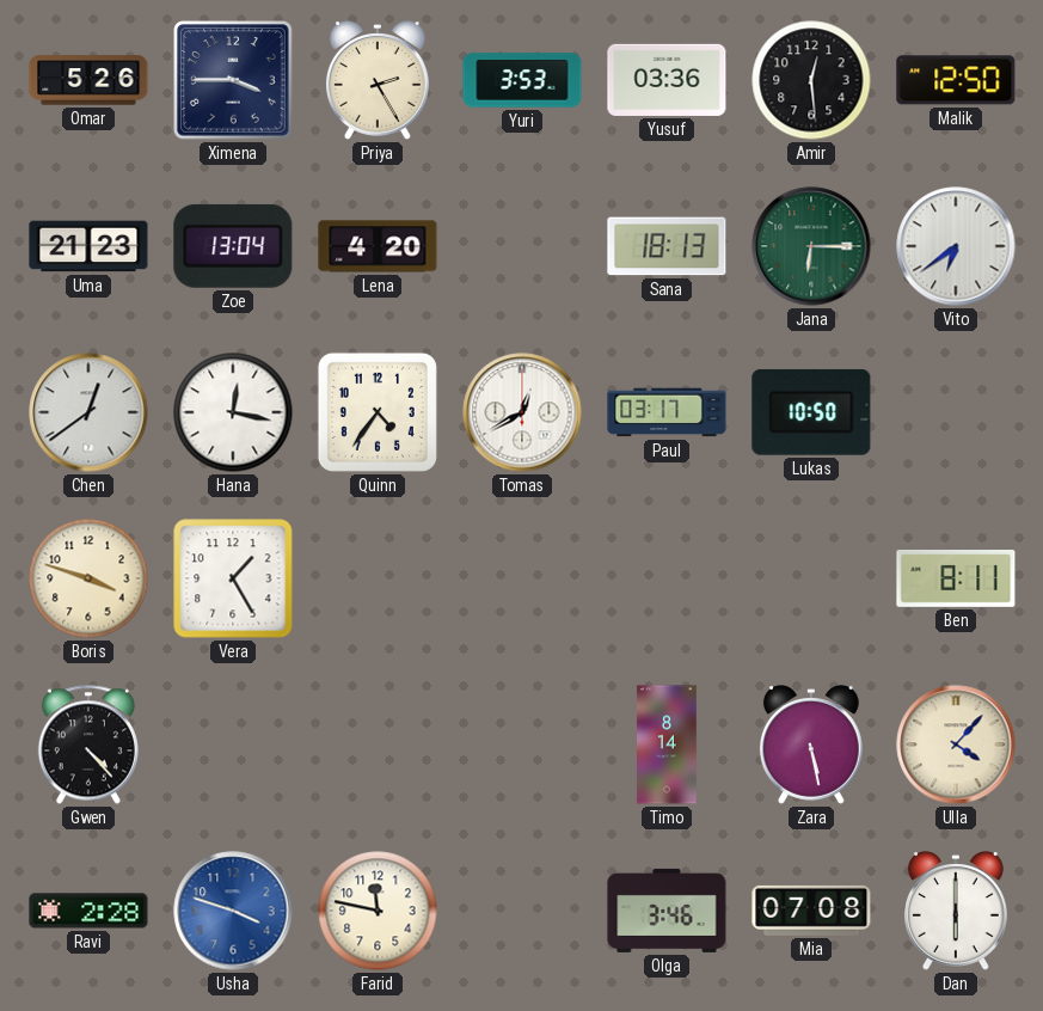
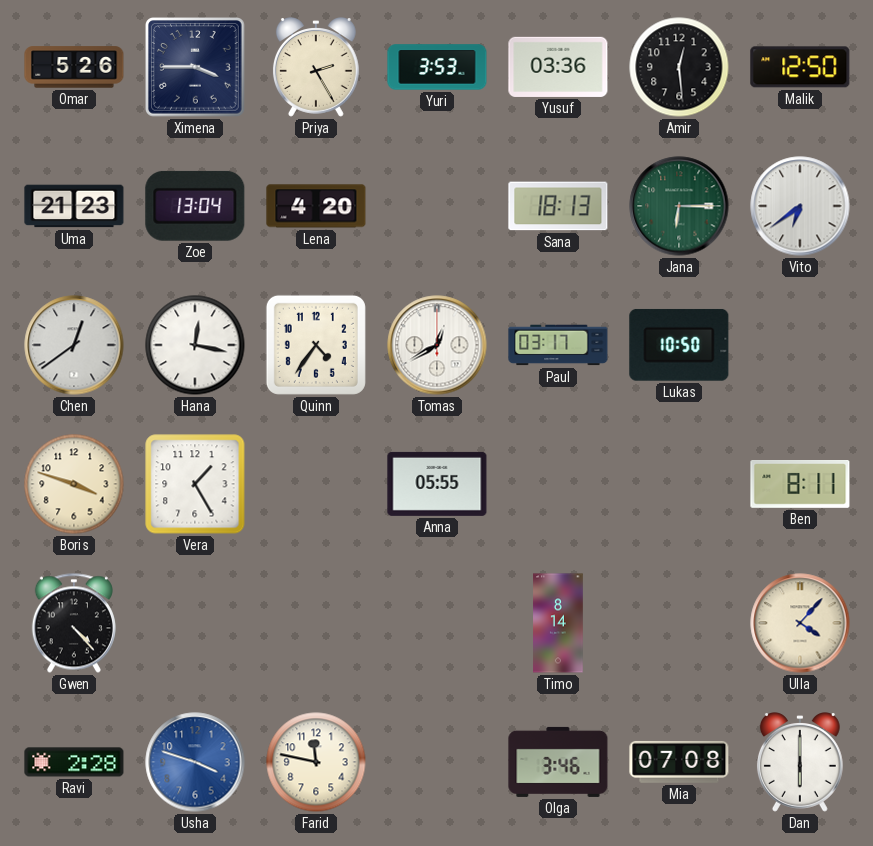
Anna: none -> 05:55
Zara: 5:28 -> none
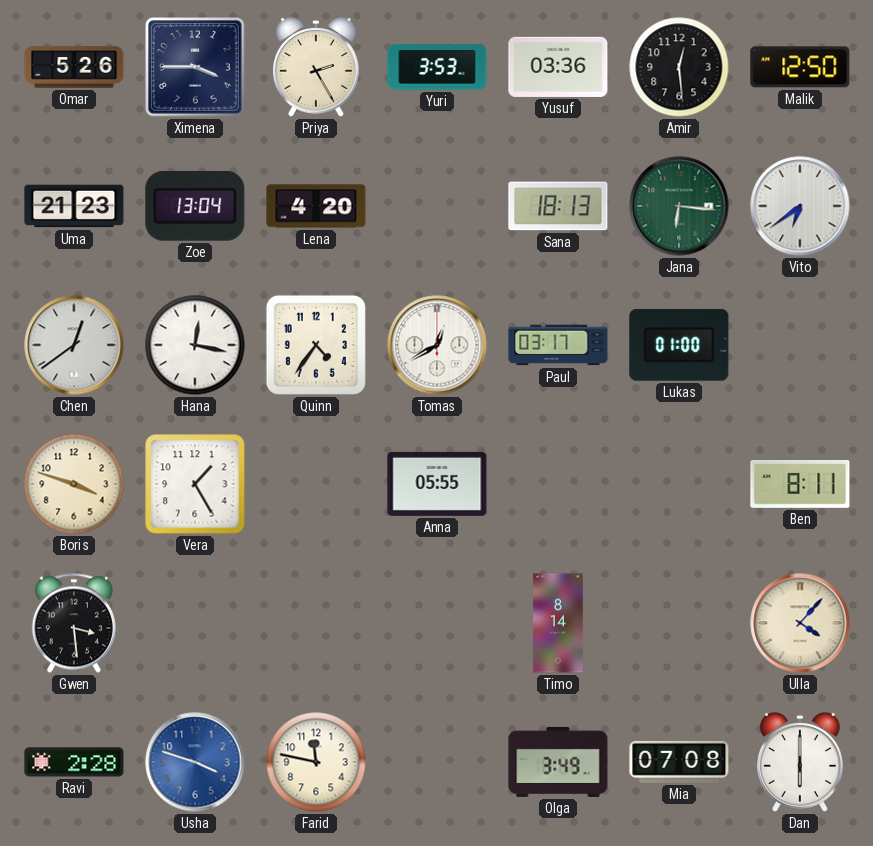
Jana: 6:15 -> 6:16
Lukas: 10:50 -> 01:00
Gwen: 4:23 -> 3:29
Olga: 3:46 -> 3:49
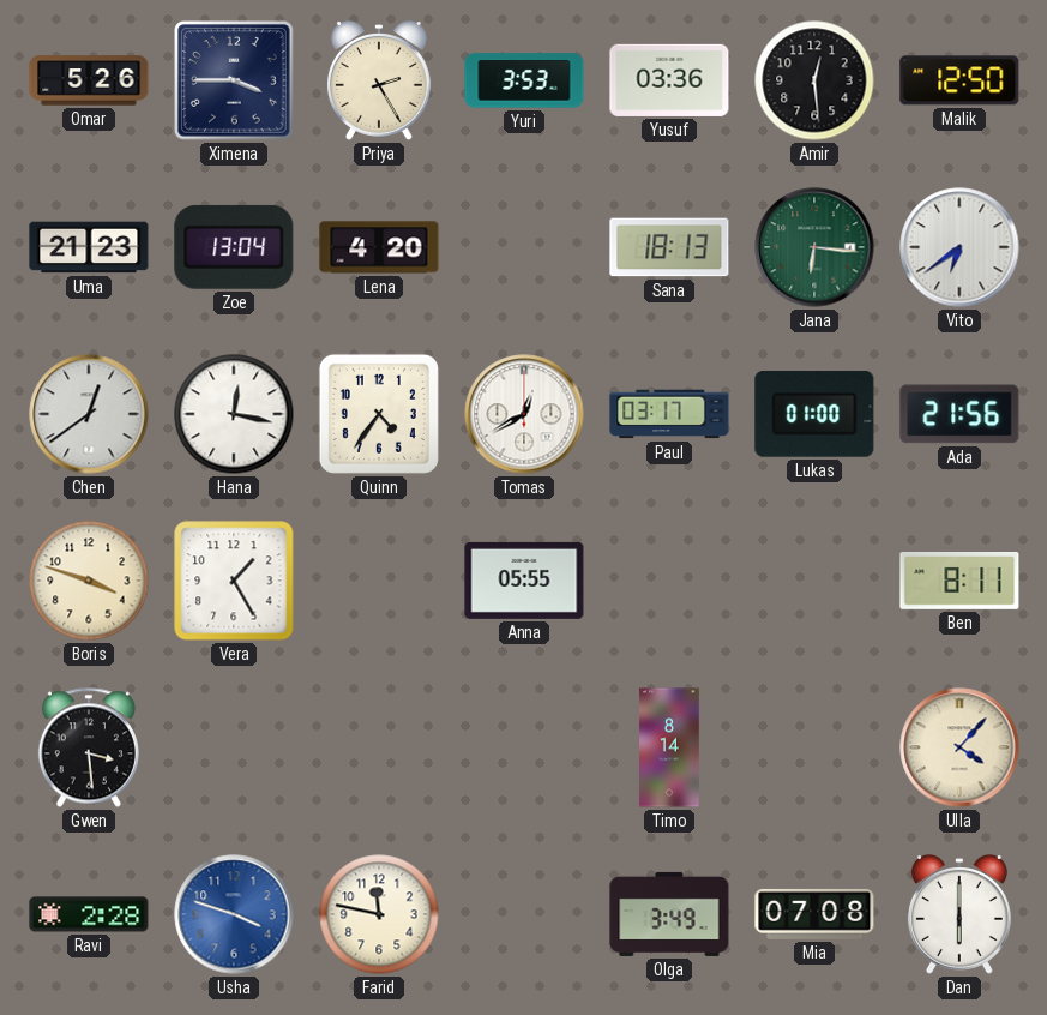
Ada: none -> 21:56
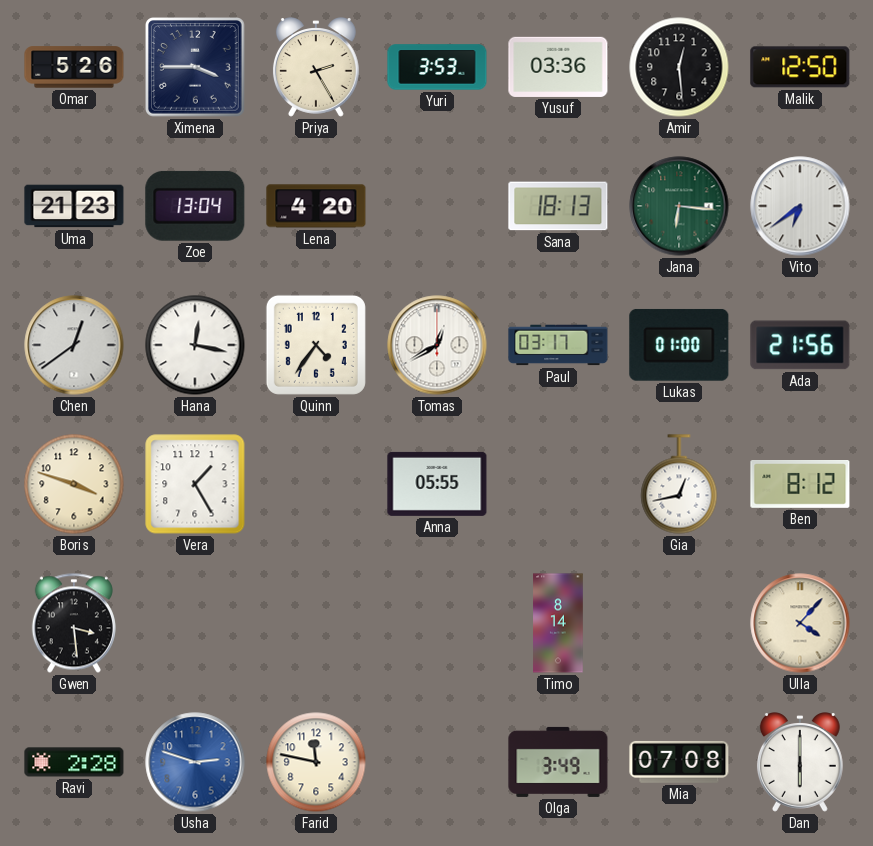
Gia: none -> 12:43
Ben: 8:11 -> 8:12
Usha: 3:48 -> 2:48
